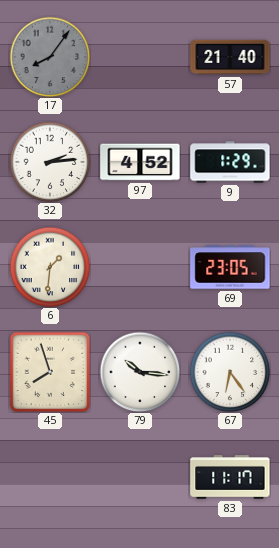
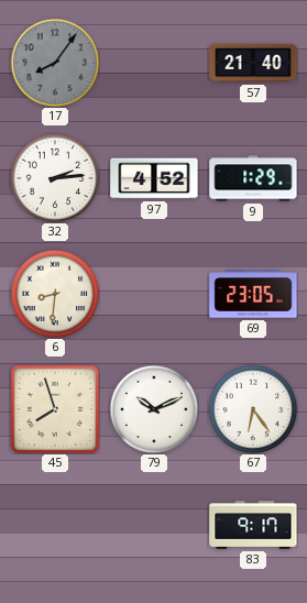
6: 1:31 -> 8:31
79: 10:16 -> 10:11
83: 11:17 -> 9:17
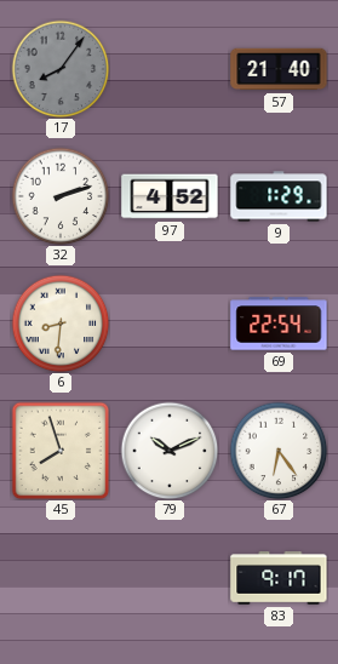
32: 2:14 -> 2:12
69: 23:05 -> 22:54
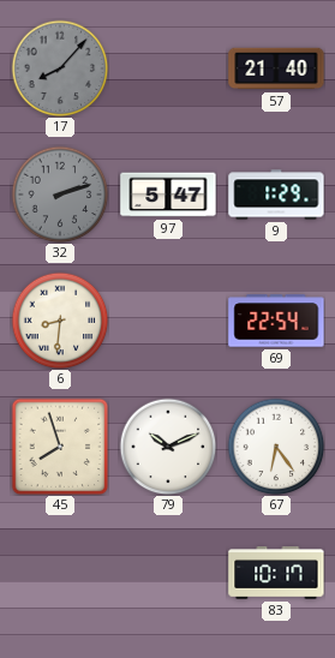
17: 8:06 -> 8:07
32 dial: white -> grey
97: 4:52 -> 5:47
83: 9:17 -> 10:17
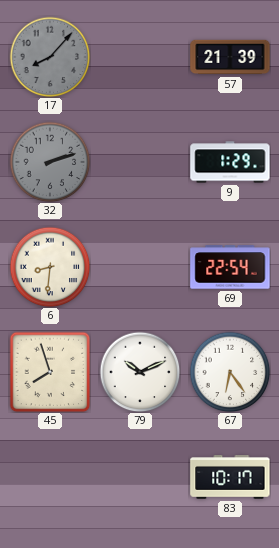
57: 21:40 -> 21:39
97: 5:47 -> none
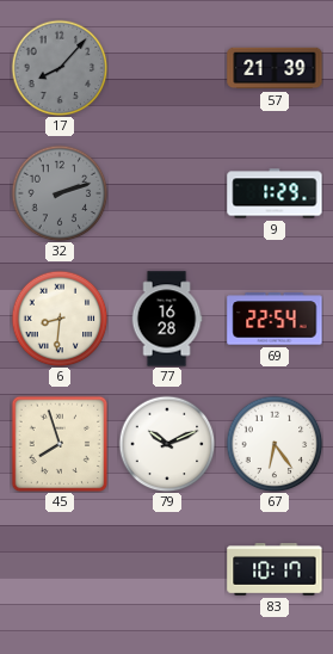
77: none -> 16:28
